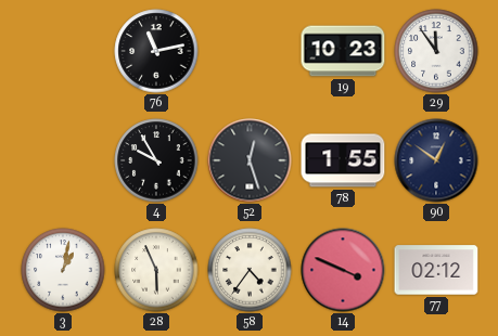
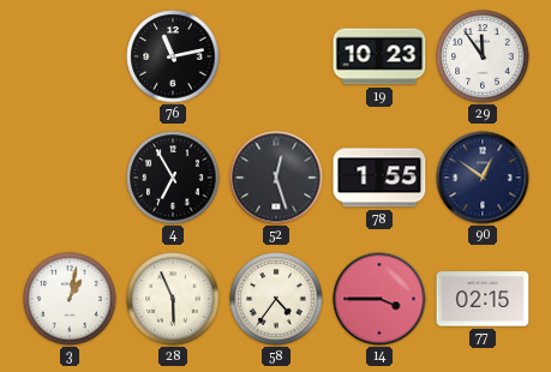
4: 9:55 -> 6:55
14: 3:49 -> 3:45
77: 02:12 -> 02:15
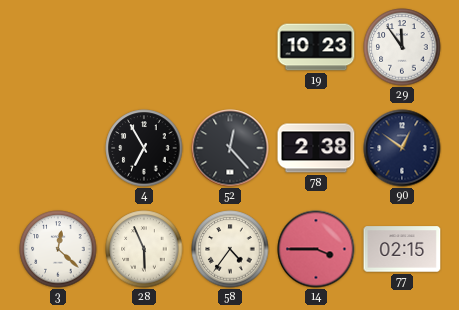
76: 11:13 -> none
52: 12:27 -> 12:23
78: 1:55 -> 2:38
3: 1:02 -> 12:22
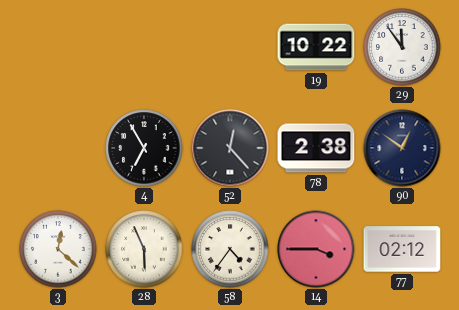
19: 10:23 -> 10:22
77: 02:15 -> 02:12
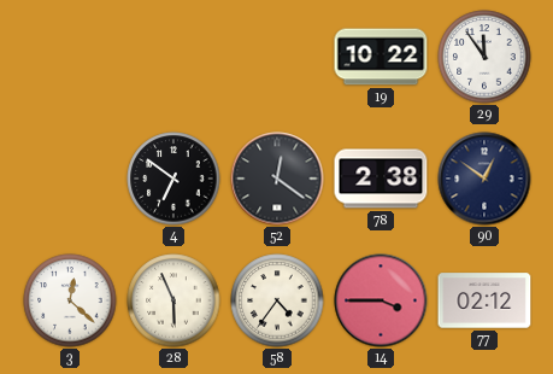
4: 6:55 -> 6:51
52: 12:23 -> 12:21
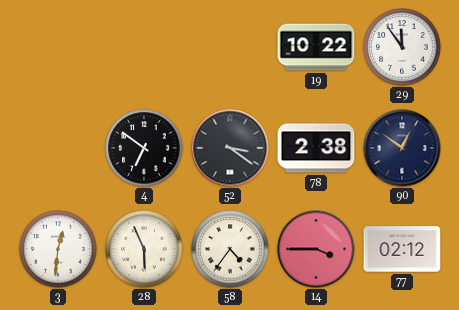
52: 12:21 -> 3:21
3: 12:22 -> 12:31
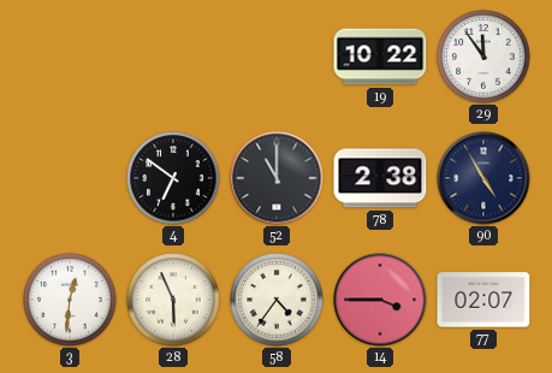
52: 3:21 -> 11:00
90: 12:51 -> 4:55
77: 02:12 -> 02:07
